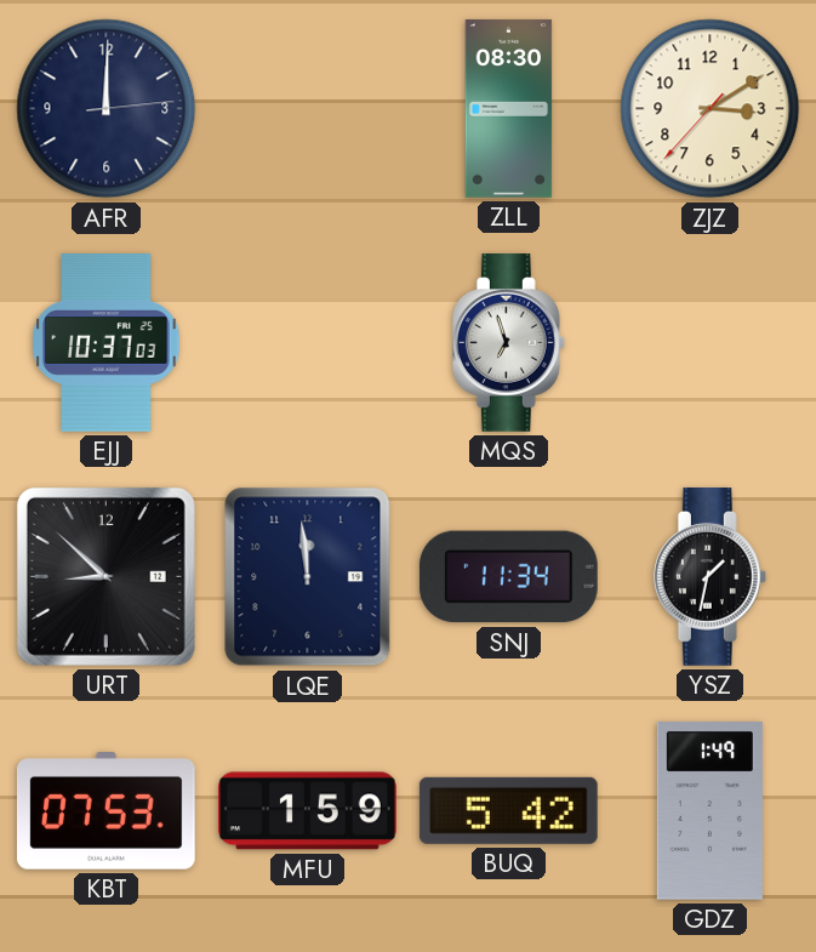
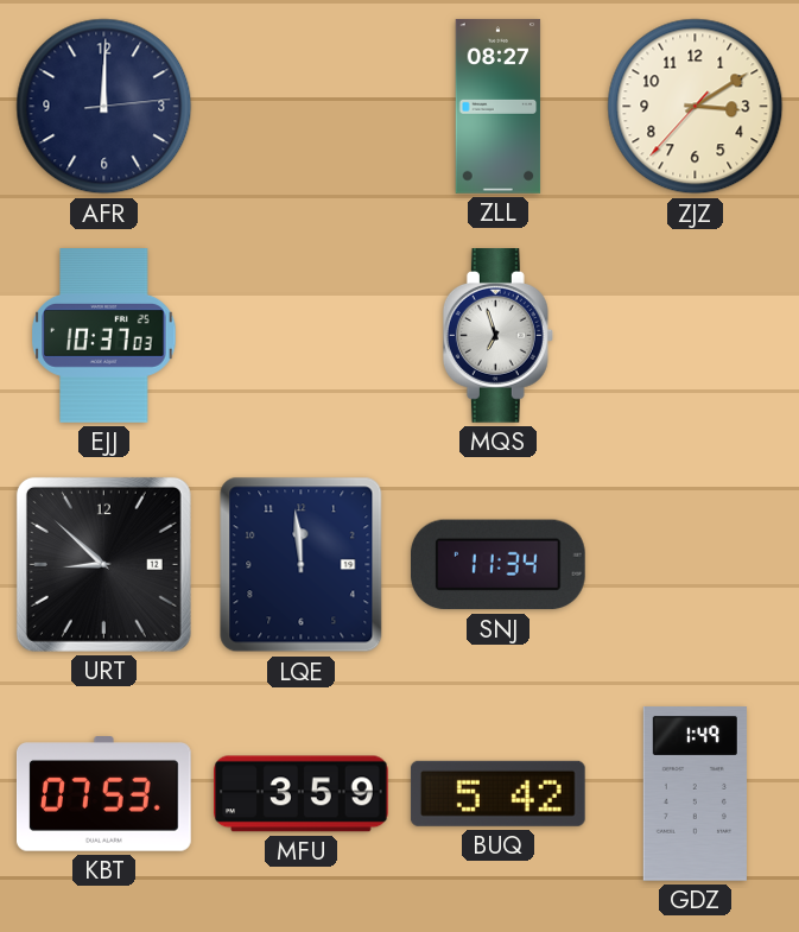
ZLL: 08:30 -> 08:27
YSZ: 1:32 -> none
MFU: 1:59 -> 3:59
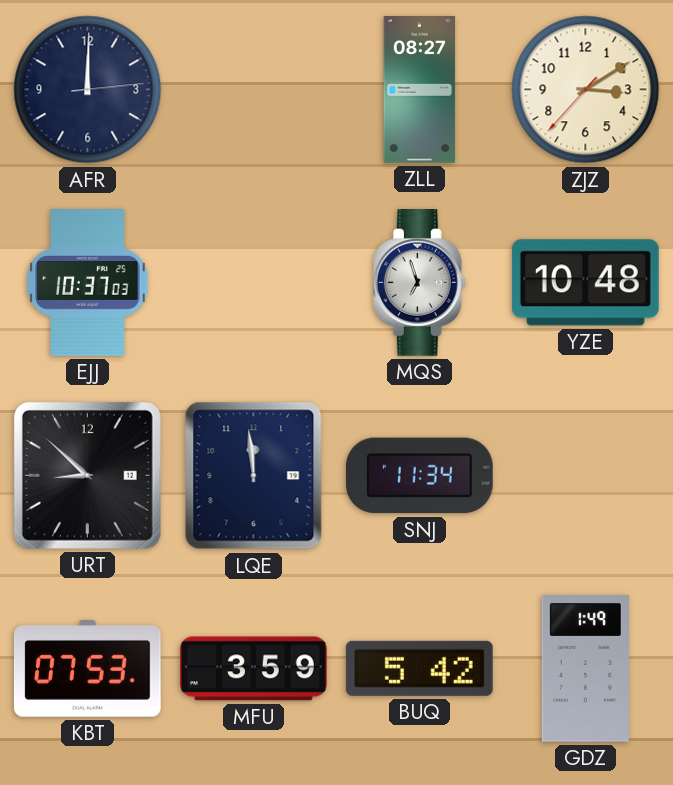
YZE: none -> 10:48
